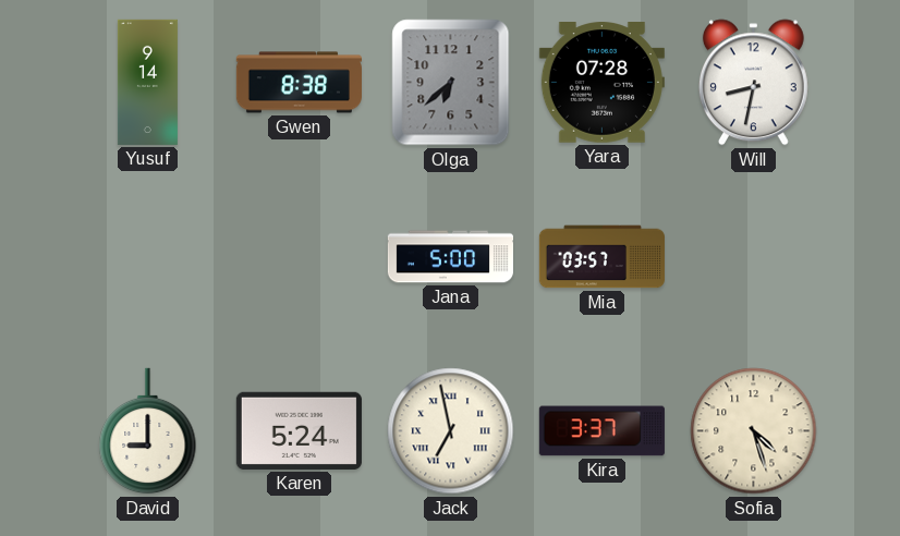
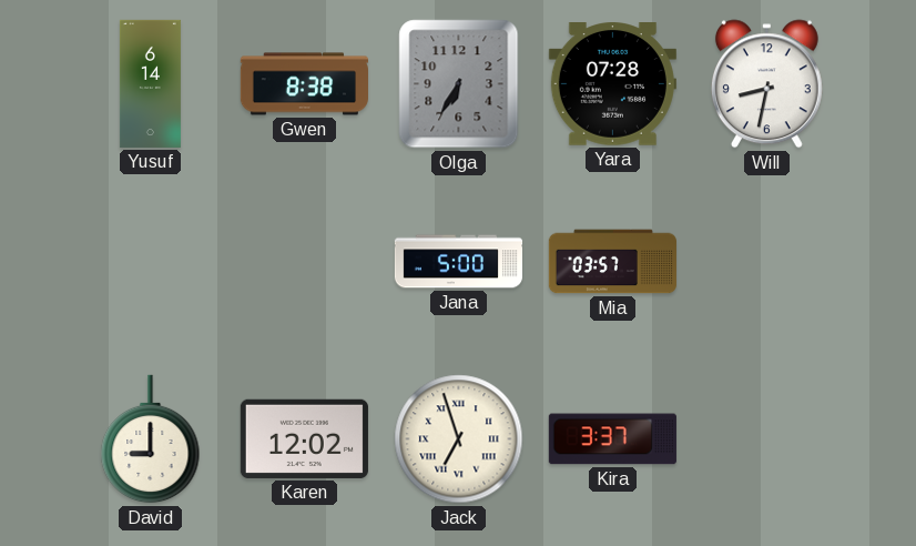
Yusuf: 9:14 -> 6:14
Olga: 6:38 -> 6:35
Karen: 5:24 -> 12:02
Jack: 6:58 -> 6:57
Sofia: 4:27 -> none
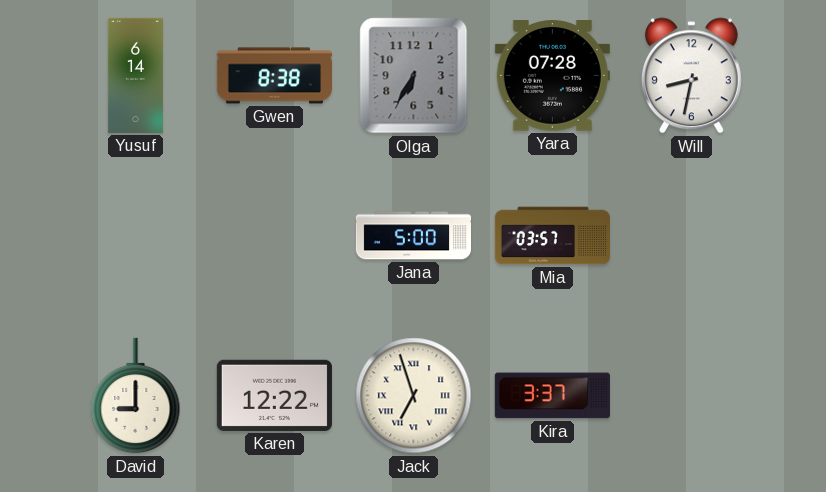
Karen: 12:02 -> 12:22
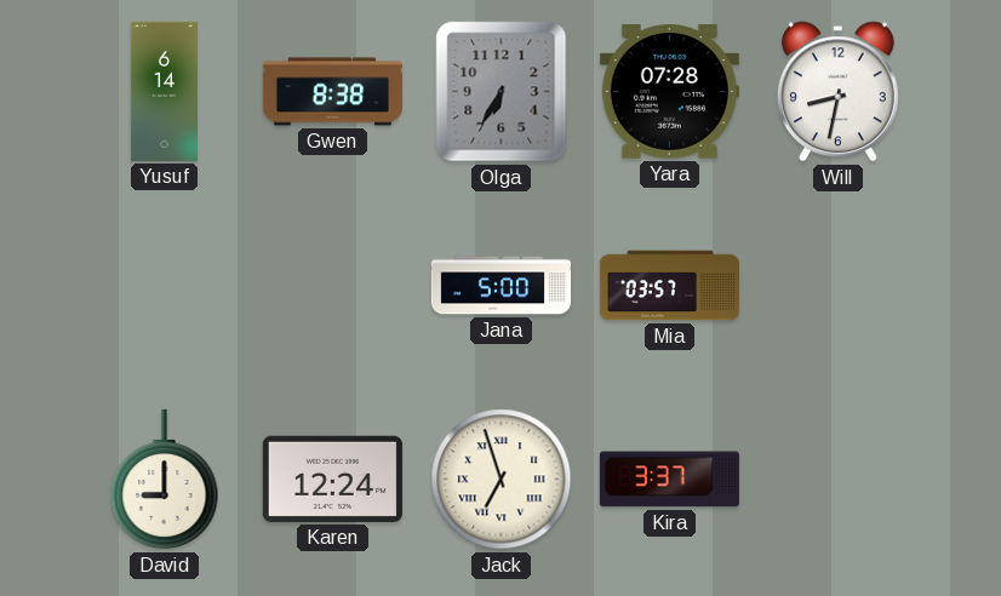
Karen: 12:22 -> 12:24
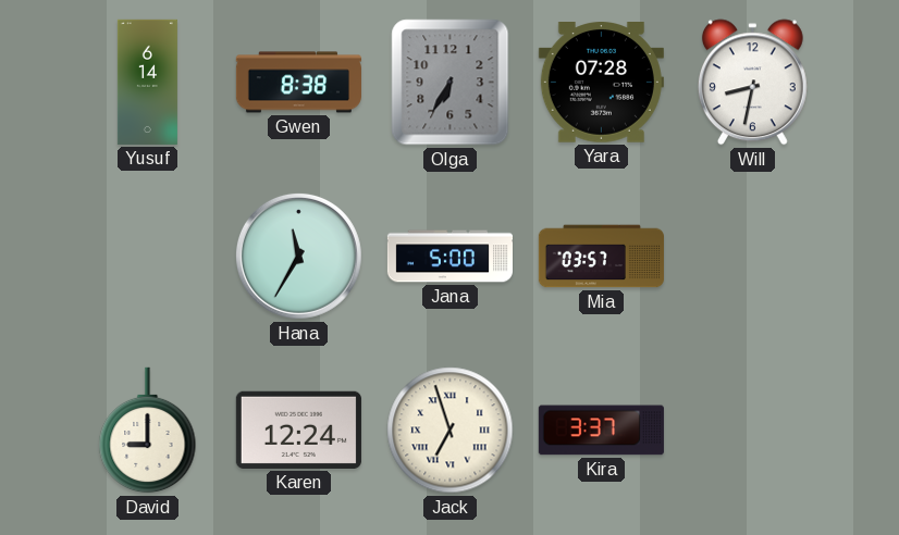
Hana: none -> 11:35
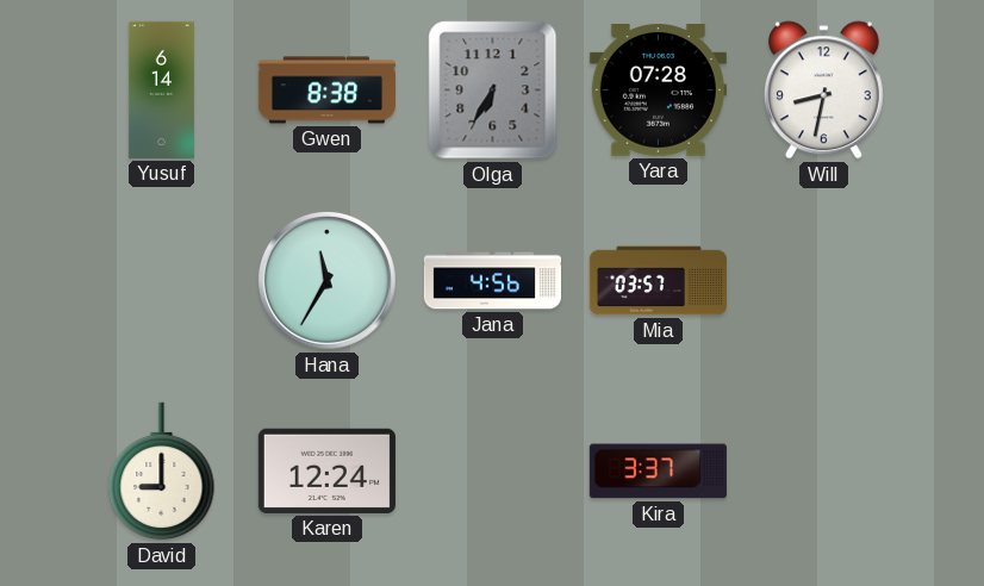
Jana: 5:00 -> 4:56
Jack: 6:57 -> none
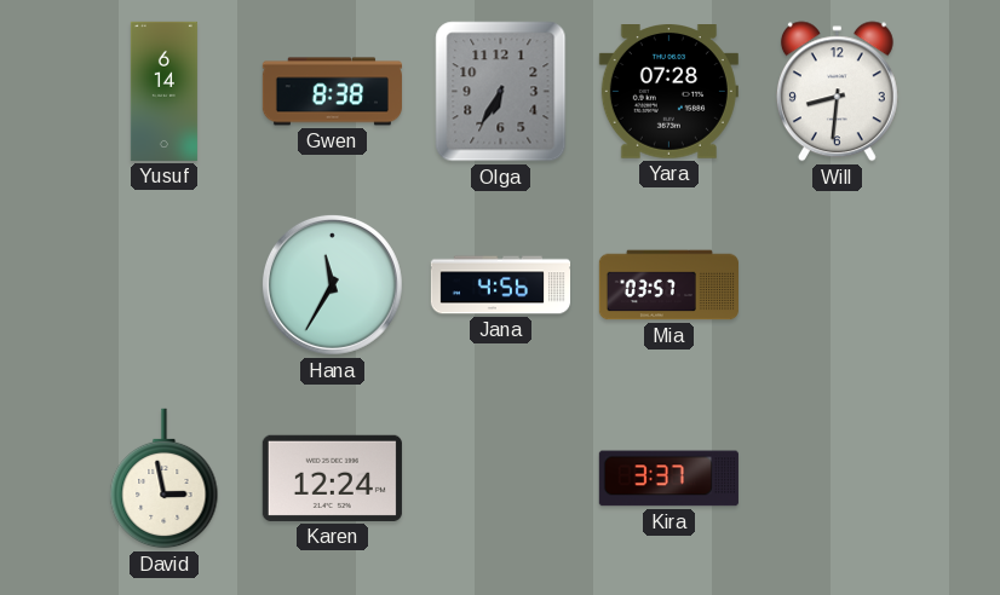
Will: 8:32 -> 8:31
David: 9:00 -> 2:58
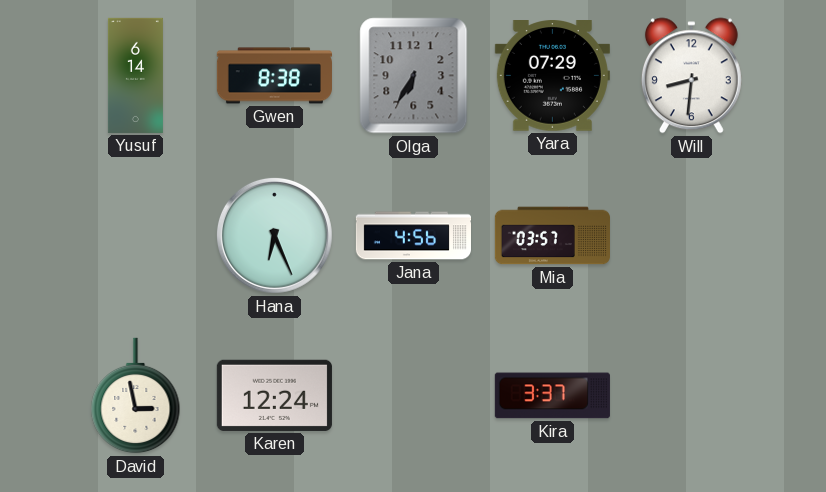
Yara: 07:28 -> 07:29
Hana: 11:35 -> 6:26
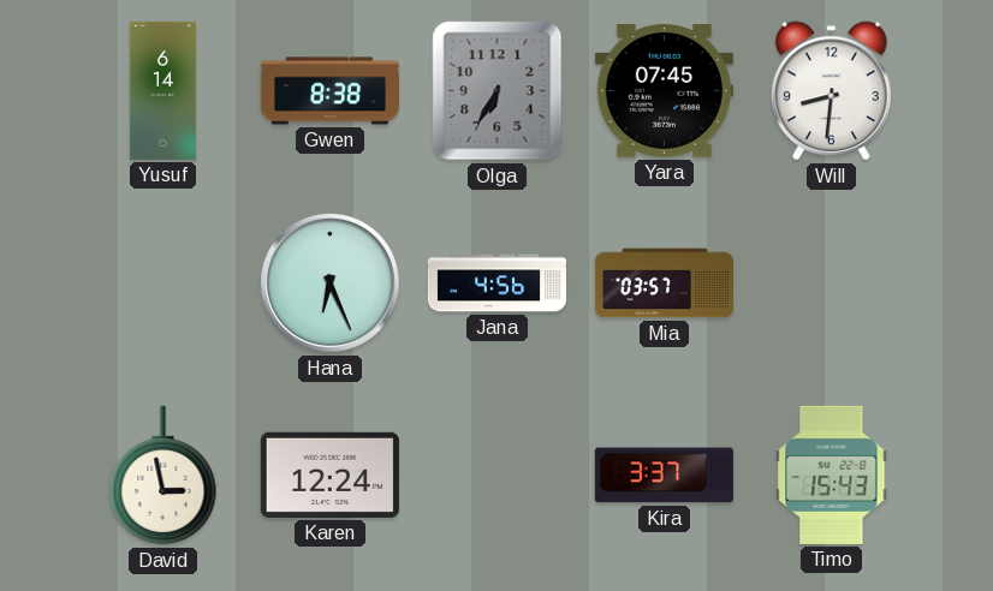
Yara: 07:29 -> 07:45
Timo: none -> 15:43
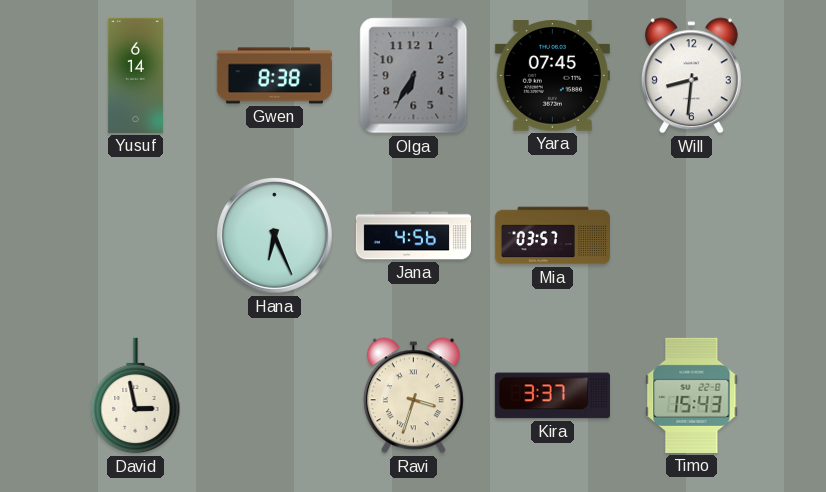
Karen: 12:24 -> none
Ravi: none -> 3:33
